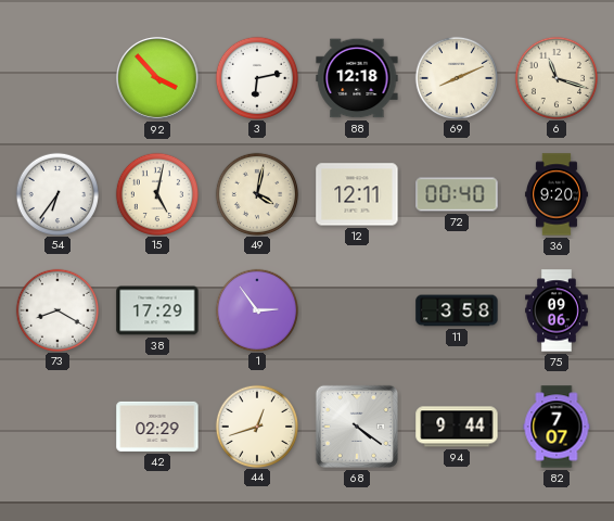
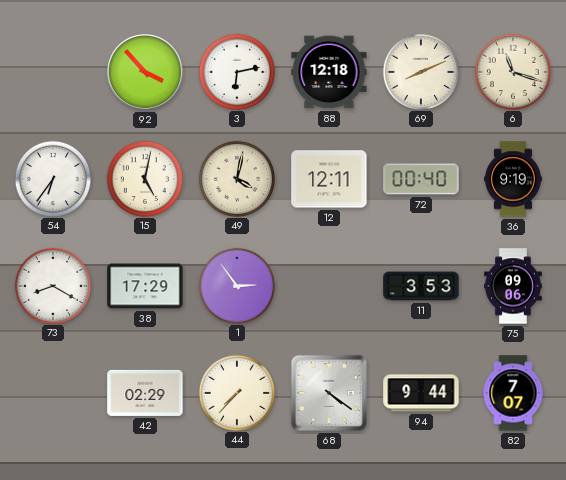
36: 9:20 -> 9:19
11: 3:58 -> 3:53
44: 12:42 -> 7:37
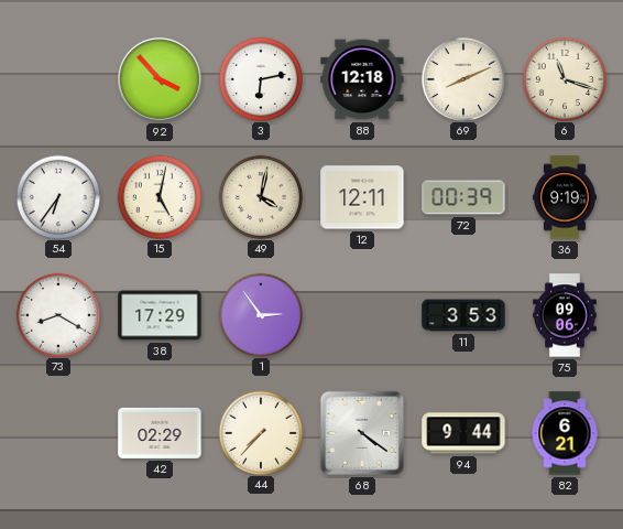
72: 00:40 -> 00:39
82: 7:07 -> 6:21
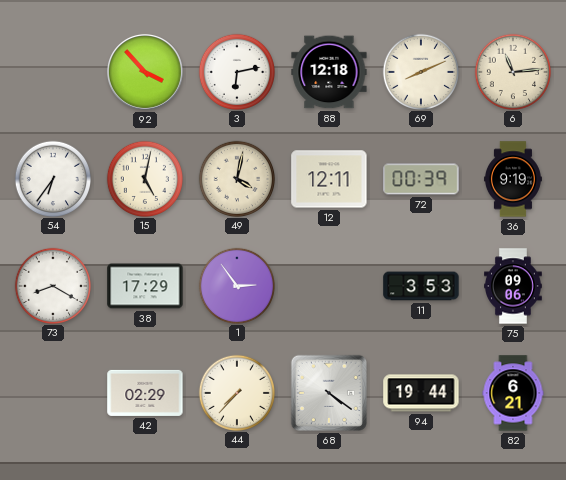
6: 11:18 -> 11:14
94: 9:44 -> 19:44
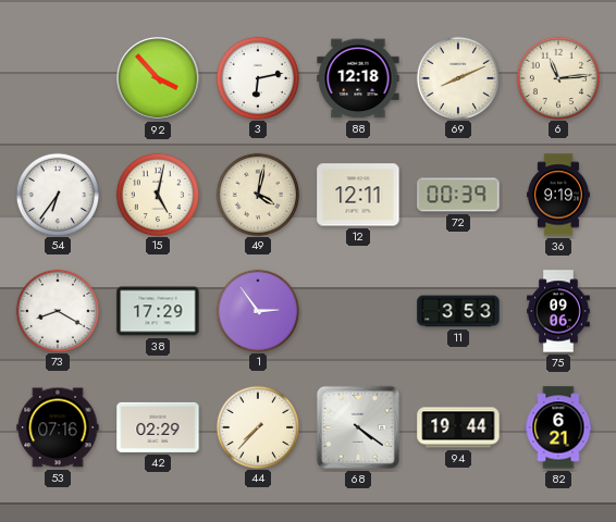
53: none -> 07:16
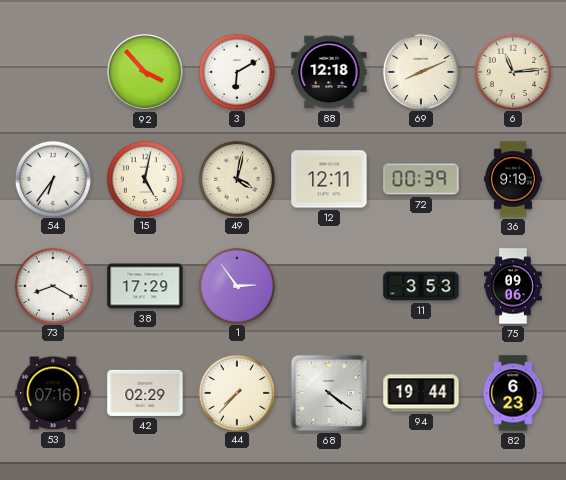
3: 6:13 -> 6:10
82: 6:21 -> 6:23
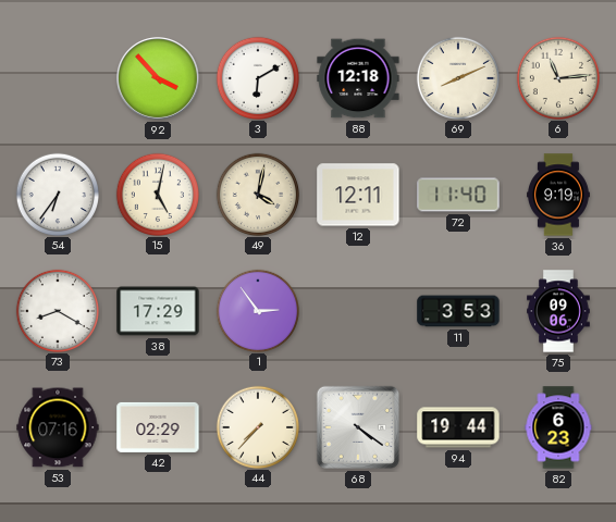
72: 00:39 -> 11:40
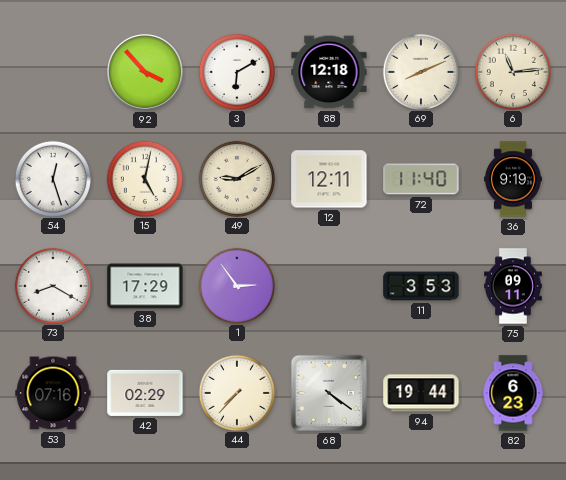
54: 6:36 -> 12:27
49: 4:02 -> 9:10
75: 09:06 -> 09:11
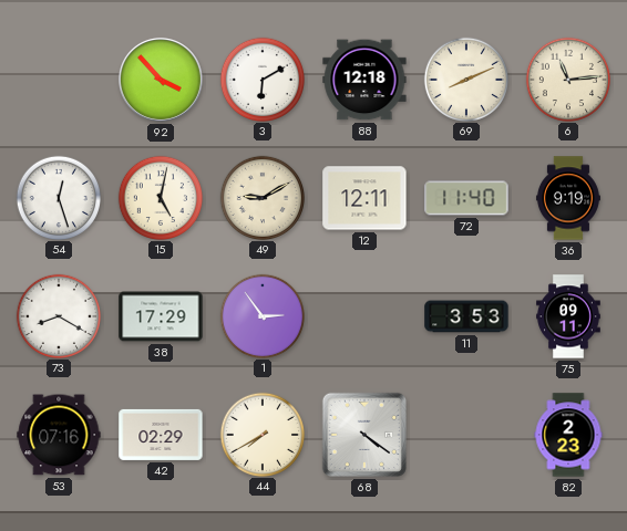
44: 7:37 -> 7:40
94: 19:44 -> none
82: 6:23 -> 2:23
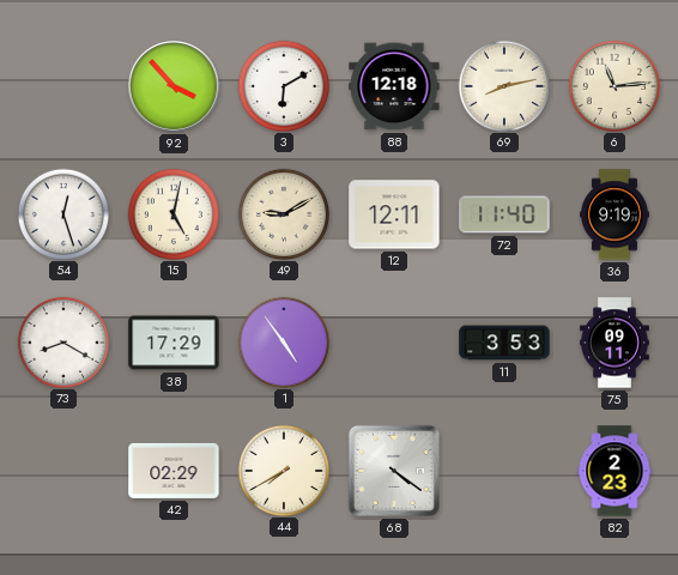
69: 8:11 -> 8:13
1: 2:54 -> 4:54
53: 07:16 -> none
